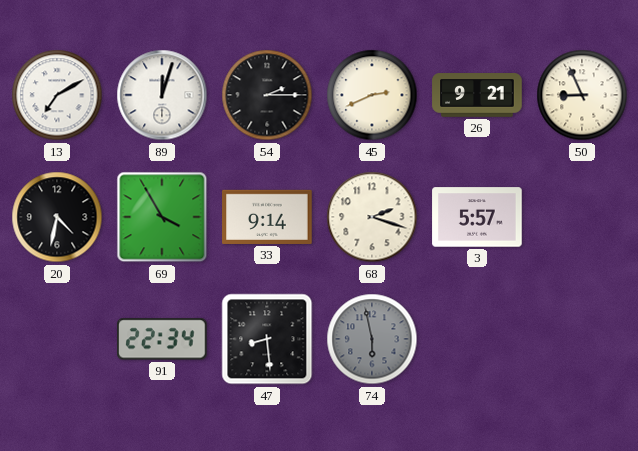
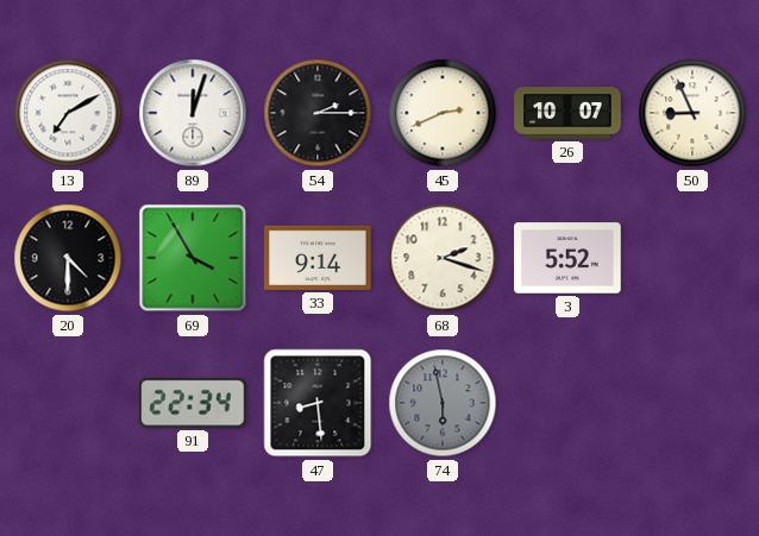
26: 9:21 -> 10:07
20: 4:32 -> 4:30
3: 5:57 -> 5:52
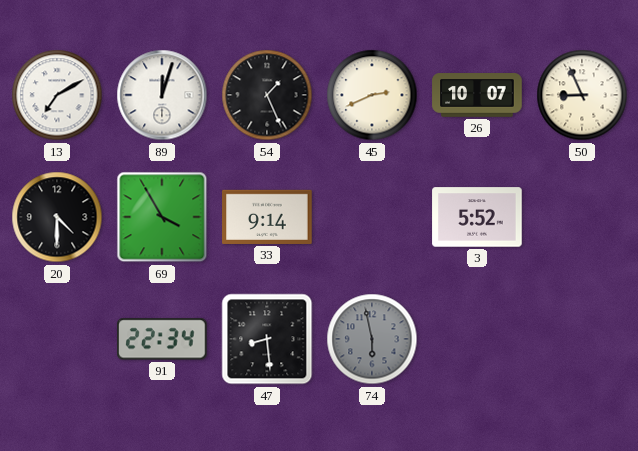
54: 2:15 -> 1:26
68: 2:18 -> none
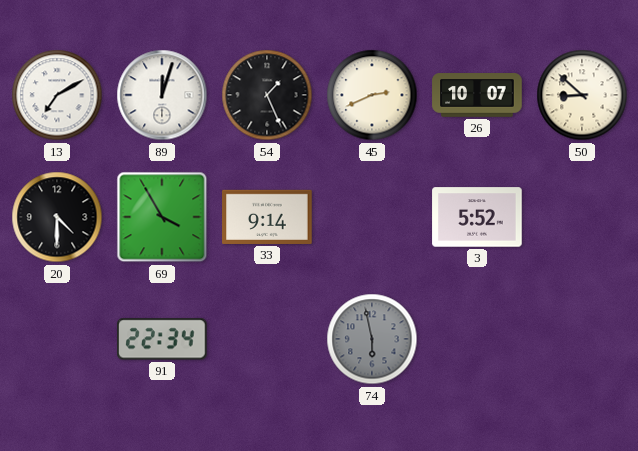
50: 8:56 -> 8:52
47: 8:29 -> none
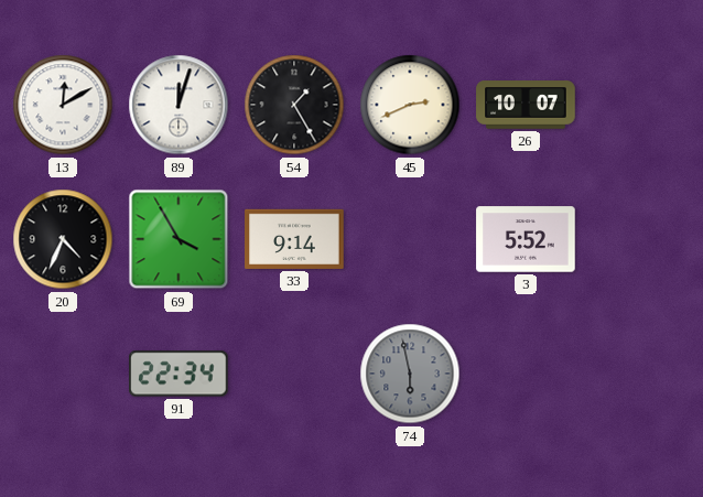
13: 7:10 -> 12:10
54: 1:26 -> 1:25
50: 8:52 -> none
20: 4:30 -> 4:34
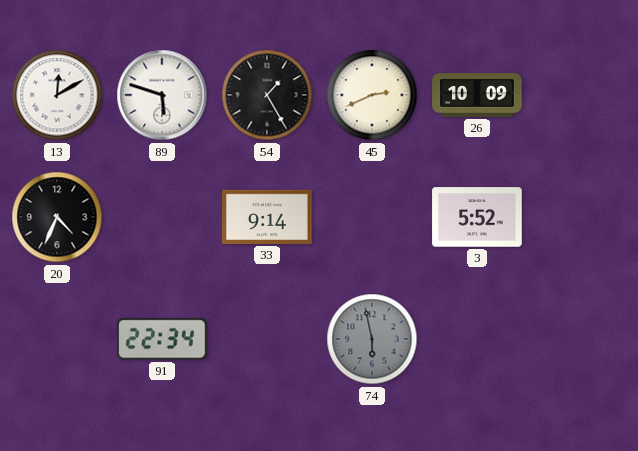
89: 12:03 -> 5:48
26: 10:07 -> 10:09
69: 3:55 -> none
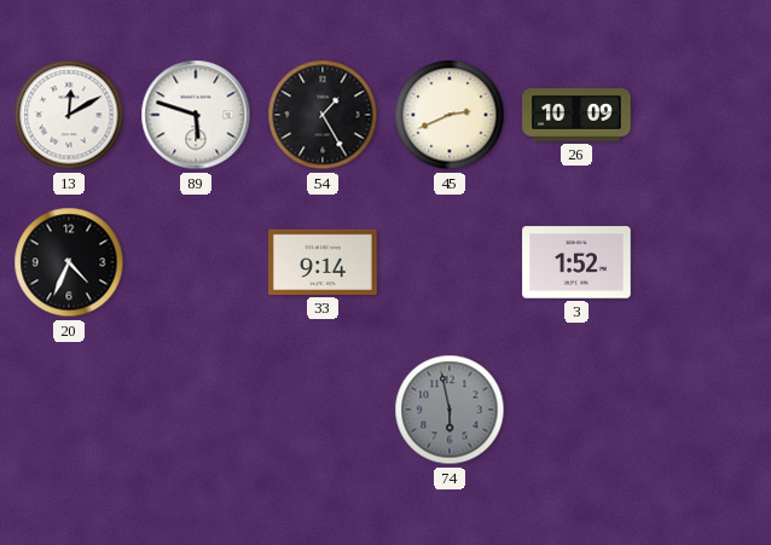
3: 5:52 -> 1:52
91: 22:34 -> none
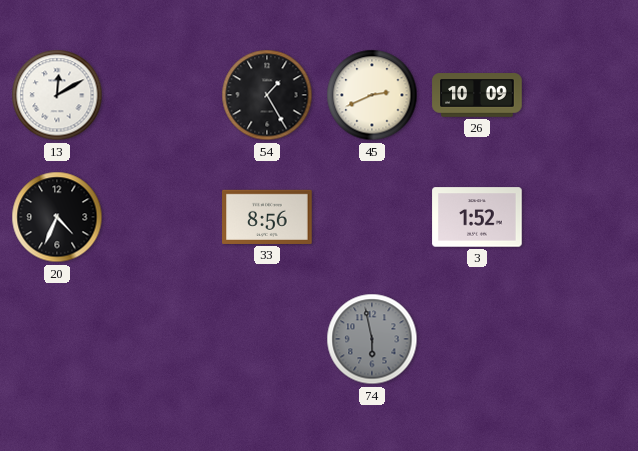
89: 5:48 -> none
33: 9:14 -> 8:56
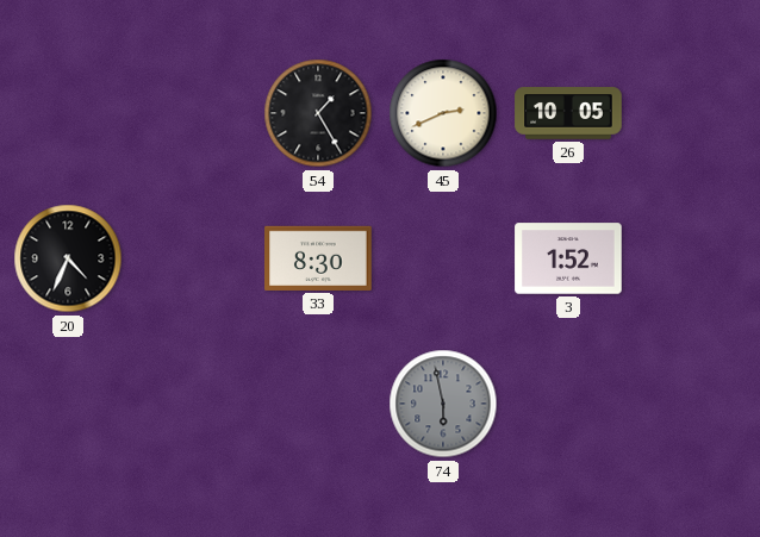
13: 12:10 -> none
26: 10:09 -> 10:05
33: 8:56 -> 8:30
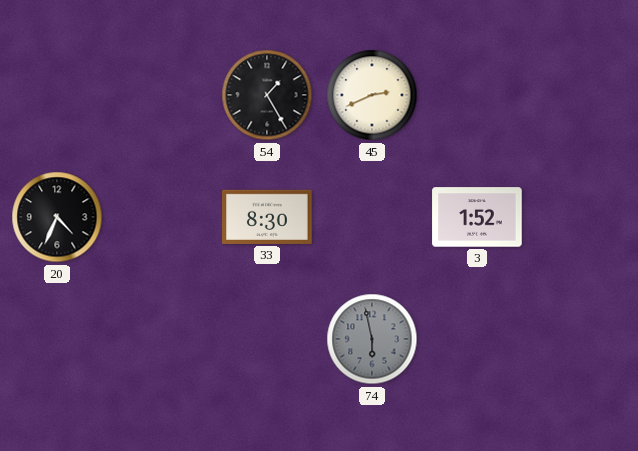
26: 10:05 -> none
